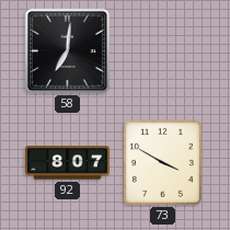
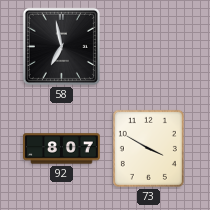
58: 7:01 -> 6:58
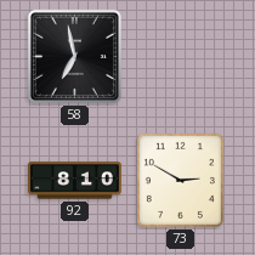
92: 8:07 -> 8:10
73: 3:50 -> 2:50
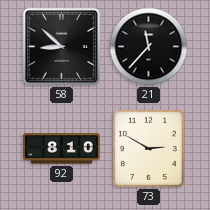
58: 6:58 -> 8:52
21: none -> 11:37
